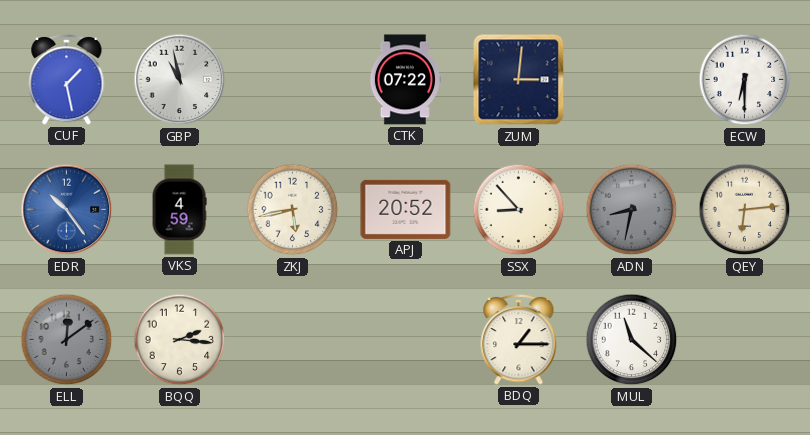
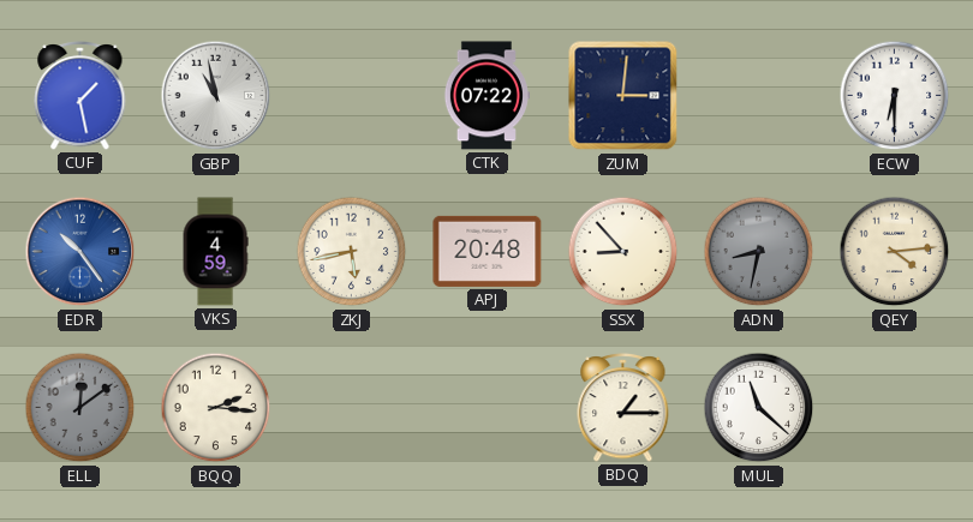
APJ: 20:52 -> 20:48
QEY: 6:14 -> 4:14
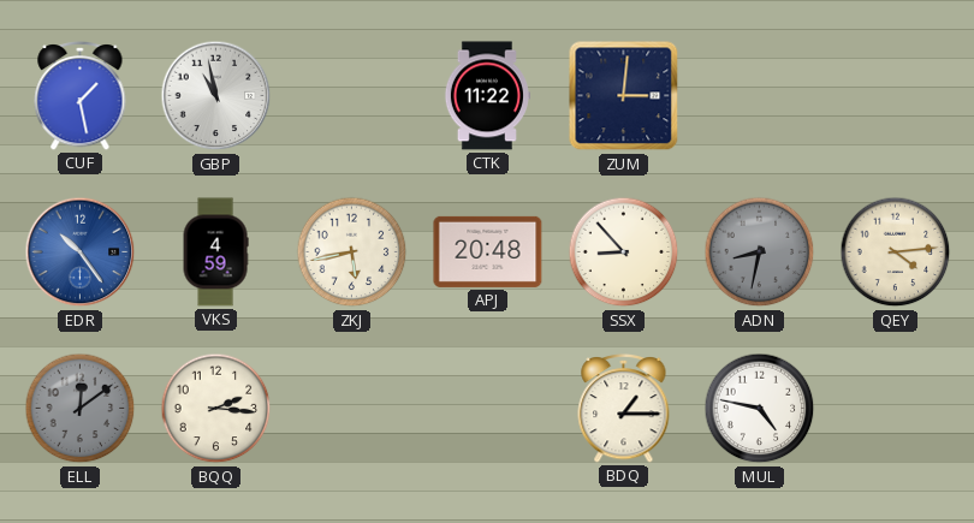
CTK: 07:22 -> 11:22
ECW: 6:30 -> none
MUL: 11:22 -> 4:47
